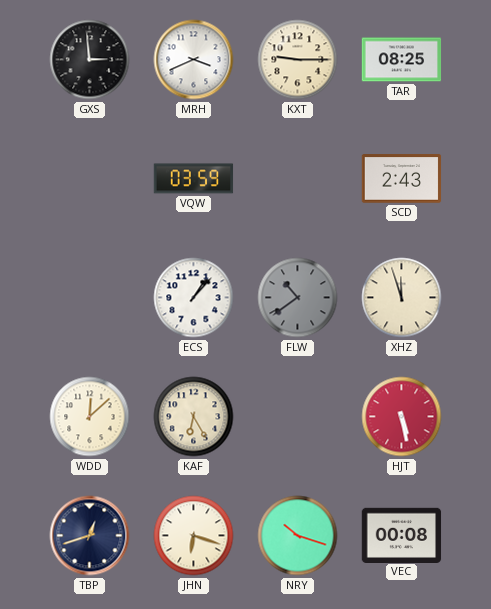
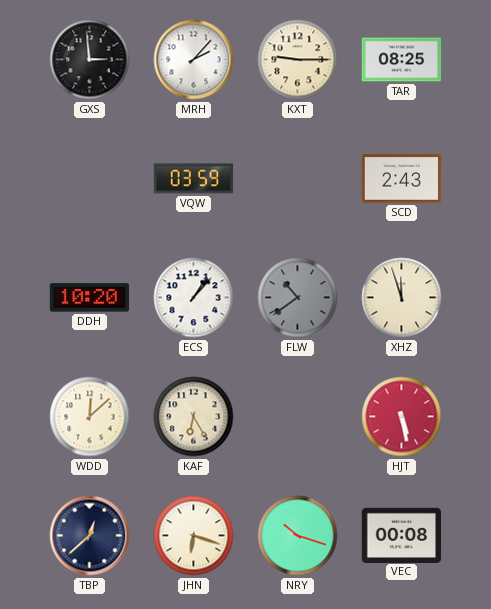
MRH: 3:41 -> 2:07
DDH: none -> 10:20
TBP: 12:42 -> 12:38
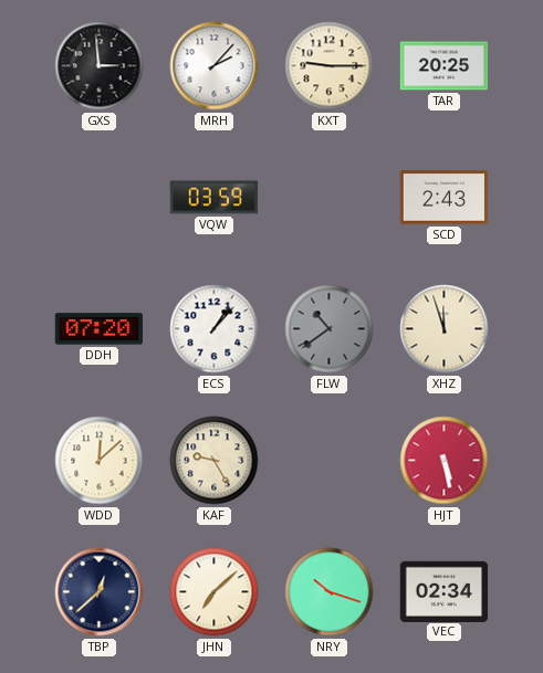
TAR: 08:25 -> 20:25
DDH: 10:20 -> 07:20
KAF: 6:25 -> 9:25
JHN: 6:18 -> 7:08
VEC: 00:08 -> 02:34
